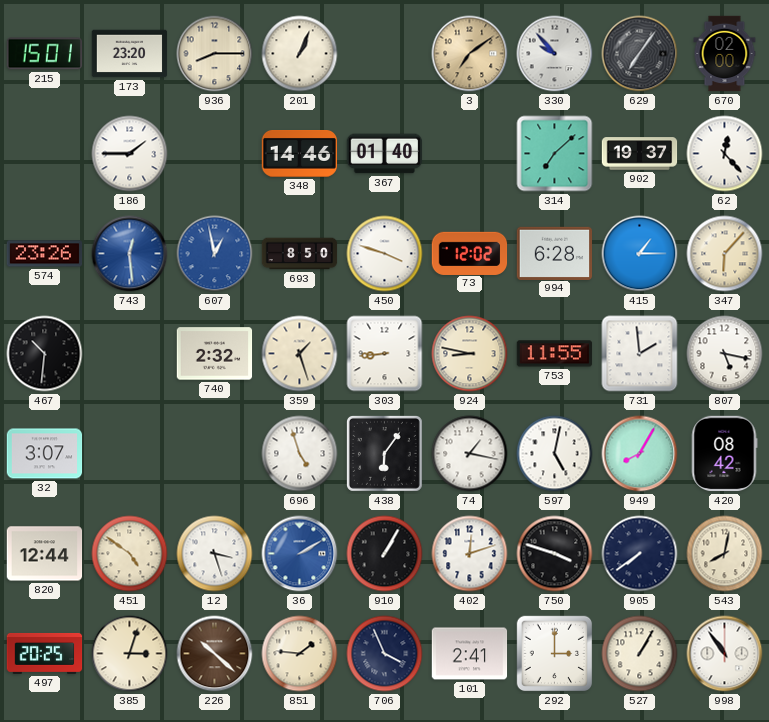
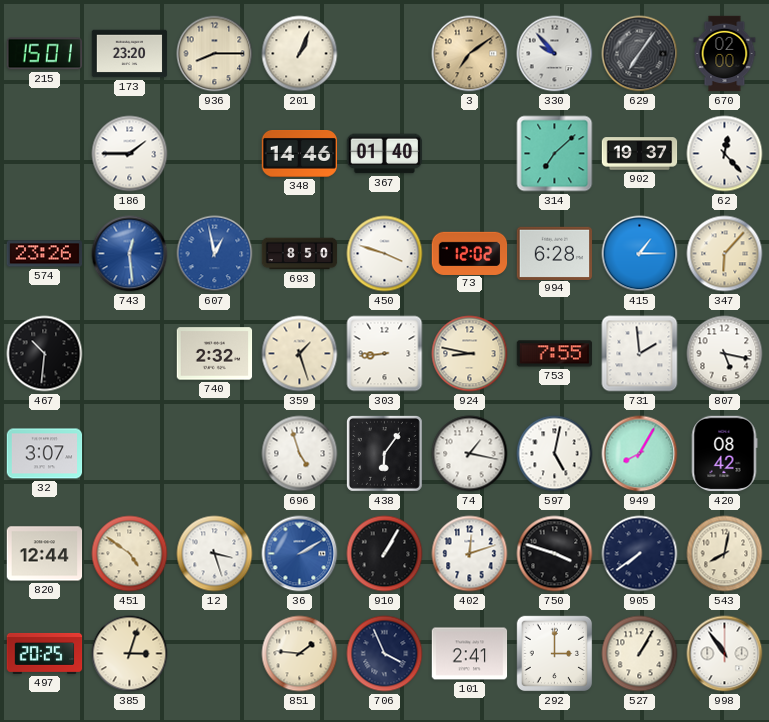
753: 11:55 -> 7:55
226: 10:22 -> none
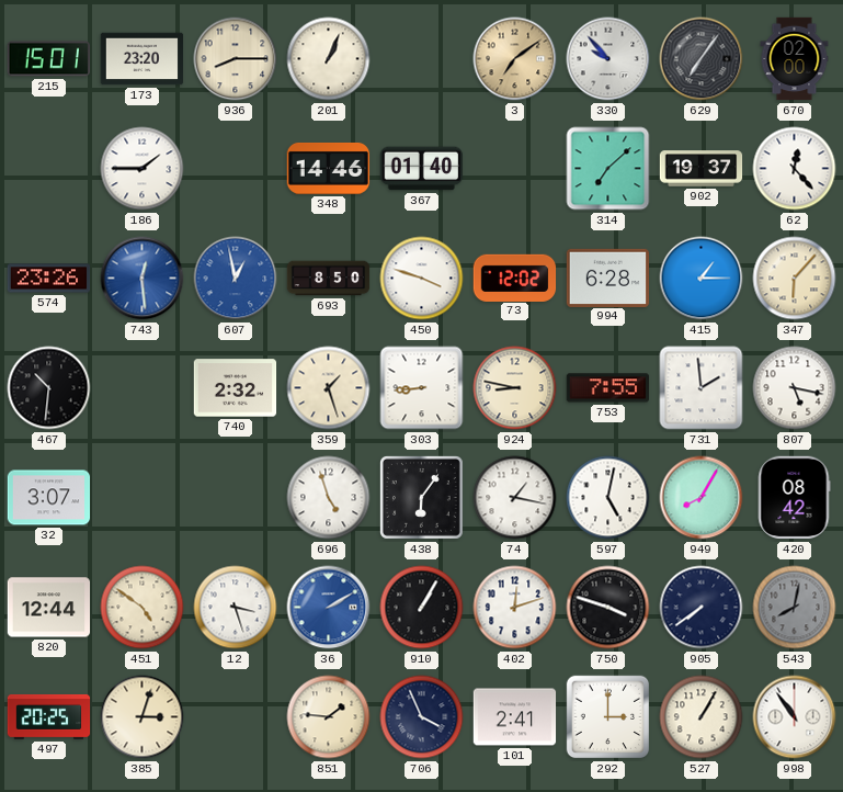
543 dial: cream -> grey
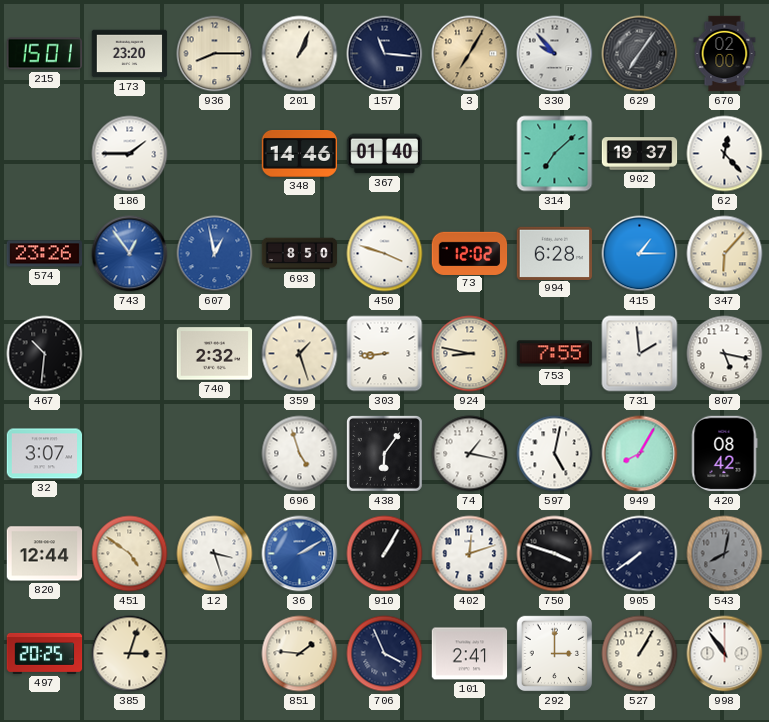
157: none -> 11:16
3: 7:09 -> 7:05
743: 12:29 -> 12:54
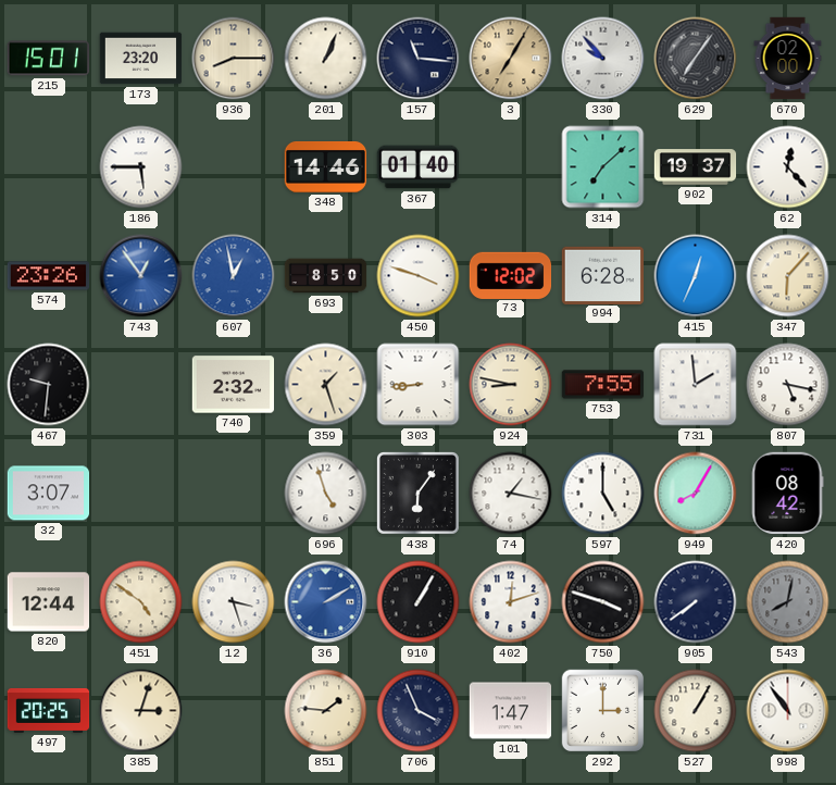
186: 1:45 -> 5:45
415: 1:15 -> 12:34
467: 10:31 -> 9:31
597: 5:02 -> 5:00
101: 2:41 -> 1:47
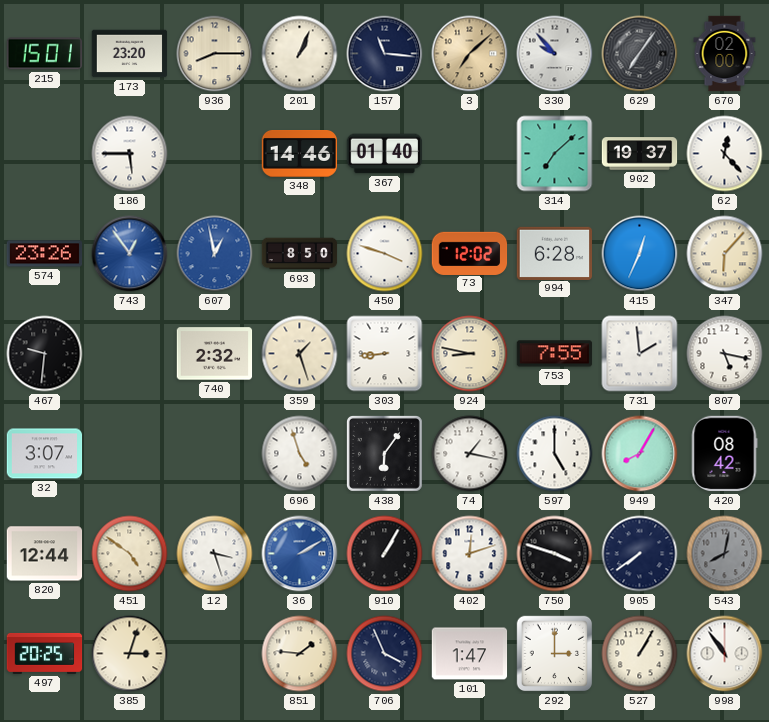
3: 7:05 -> 7:08
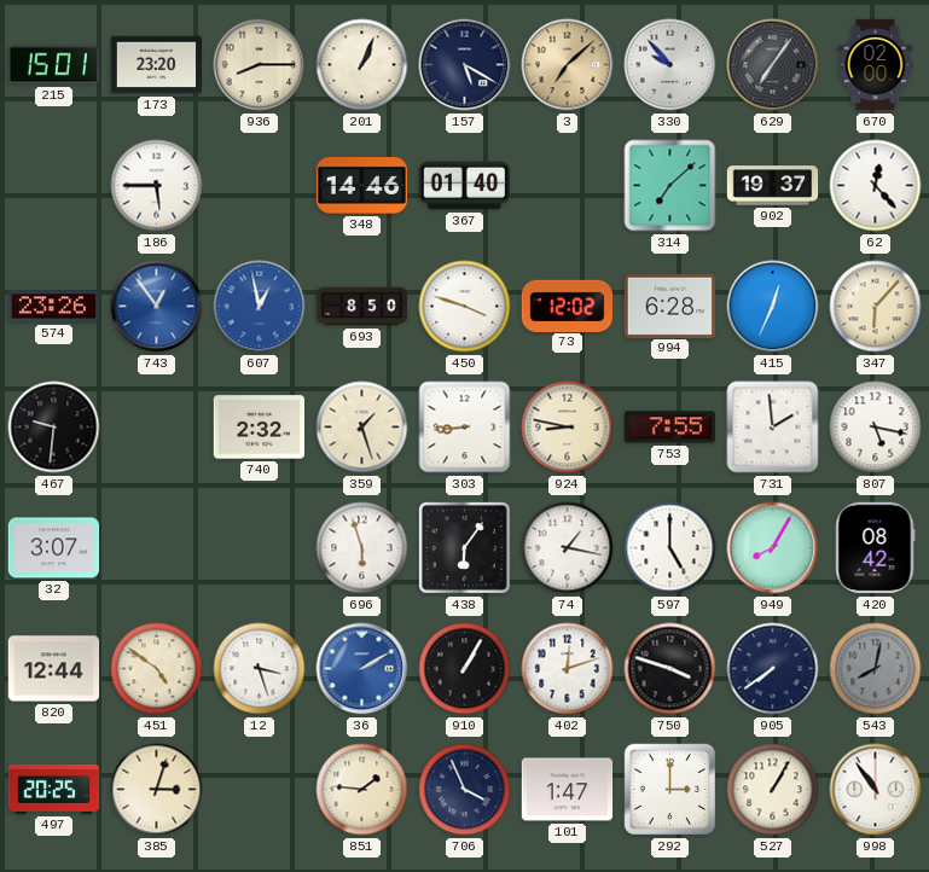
157: 11:16 -> 5:20
696: 4:57 -> 5:57
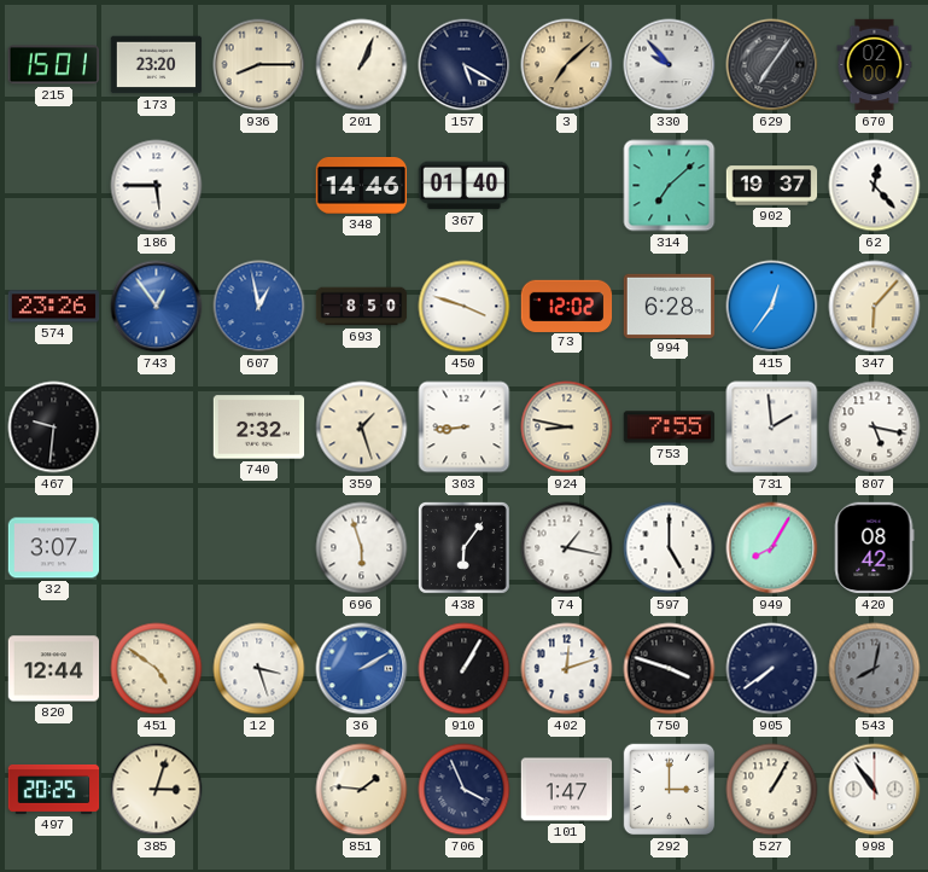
415: 12:34 -> 12:36
